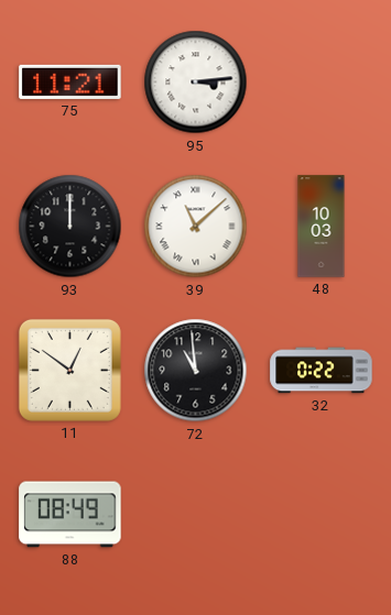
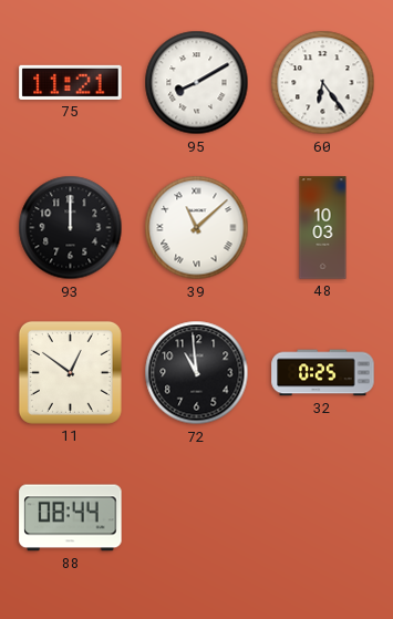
95: 3:14 -> 8:10
60: none -> 6:24
32: 0:22 -> 0:25
88: 08:49 -> 08:44
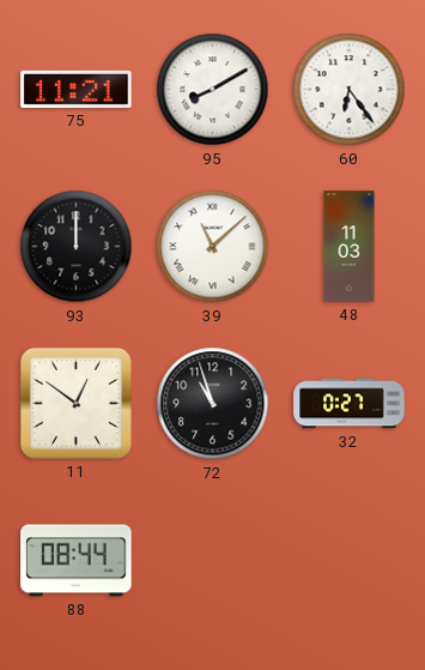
48: 10:03 -> 11:03
72: 10:59 -> 10:57
32: 0:25 -> 0:27
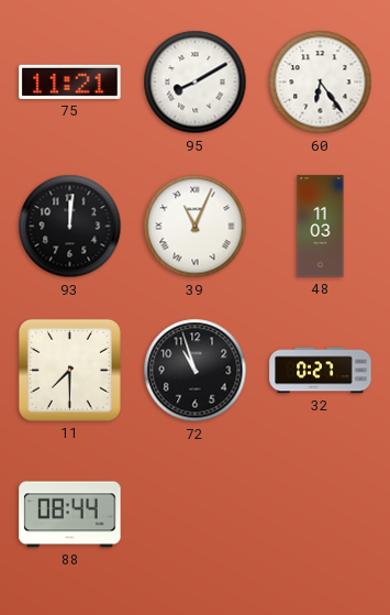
93: 12:00 -> 12:01
39: 11:08 -> 11:04
11: 12:51 -> 7:30
